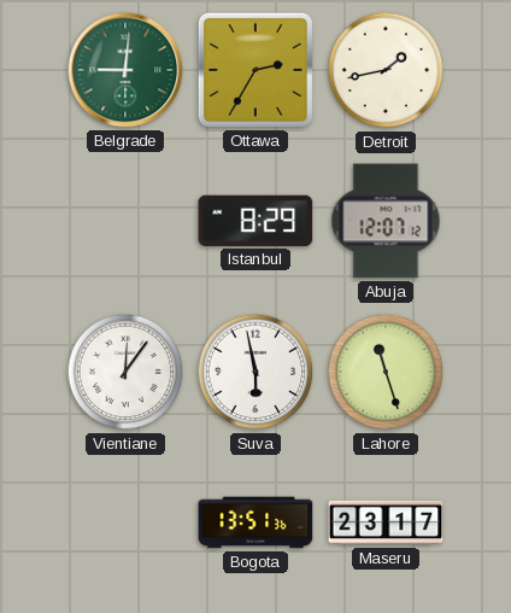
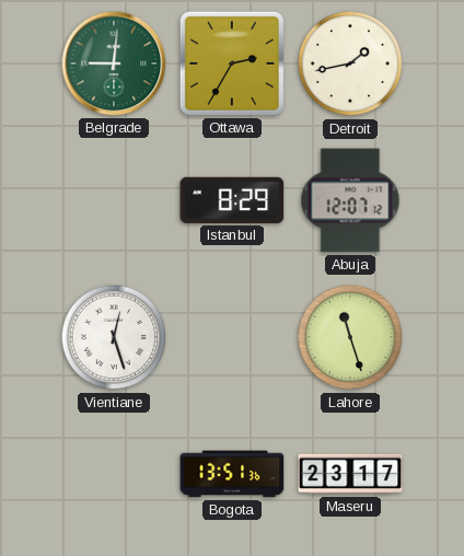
Vientiane: 12:06 -> 12:27
Suva: 5:58 -> none
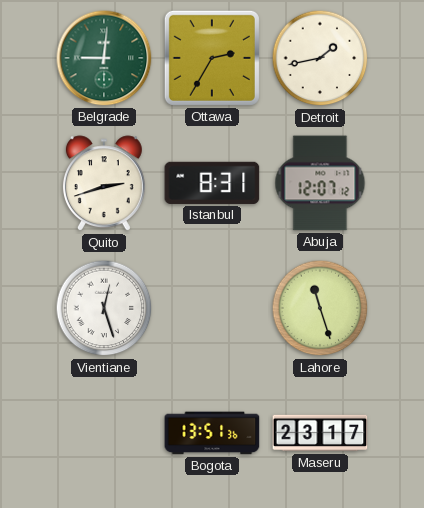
Quito: none -> 2:42
Istanbul: 8:29 -> 8:31
